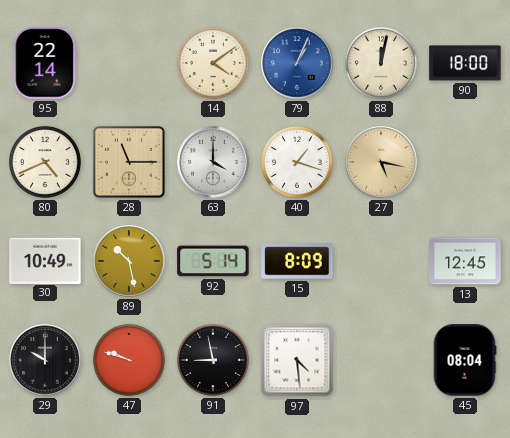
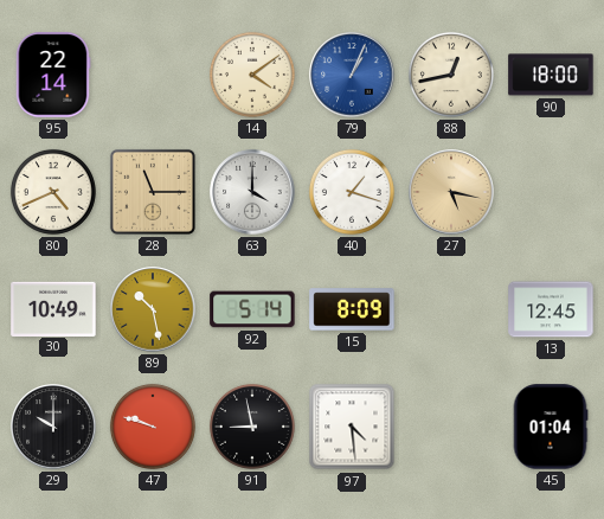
88: 12:02 -> 12:43
45: 08:04 -> 01:04
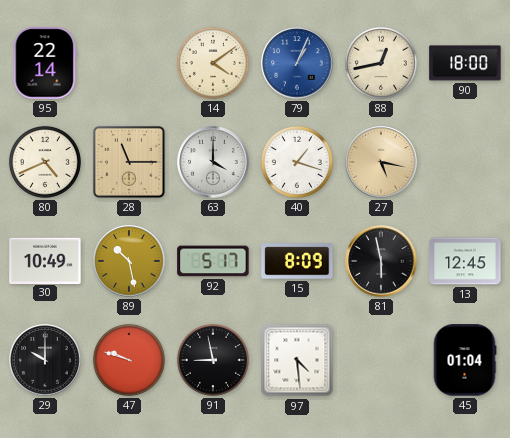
92: 5:14 -> 5:17
81: none -> 5:58
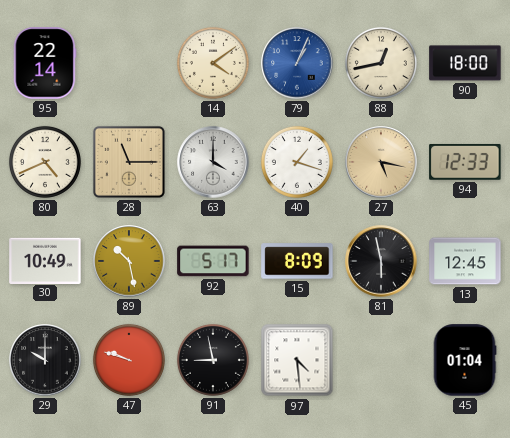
94: none -> 12:33
